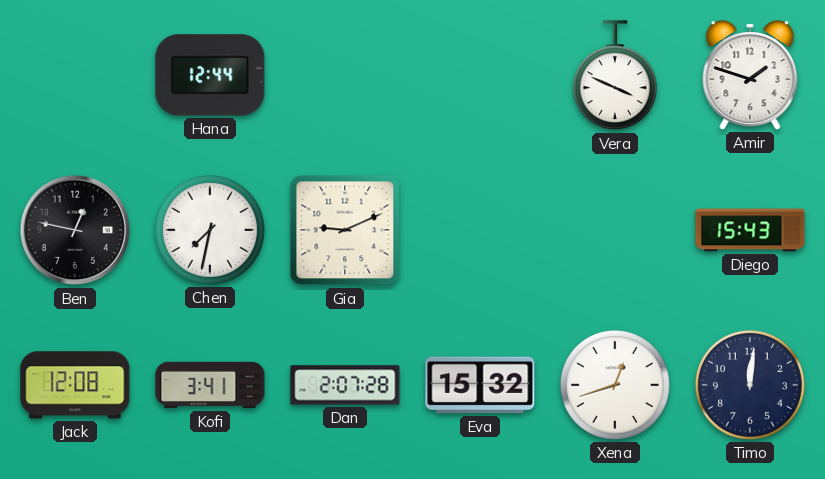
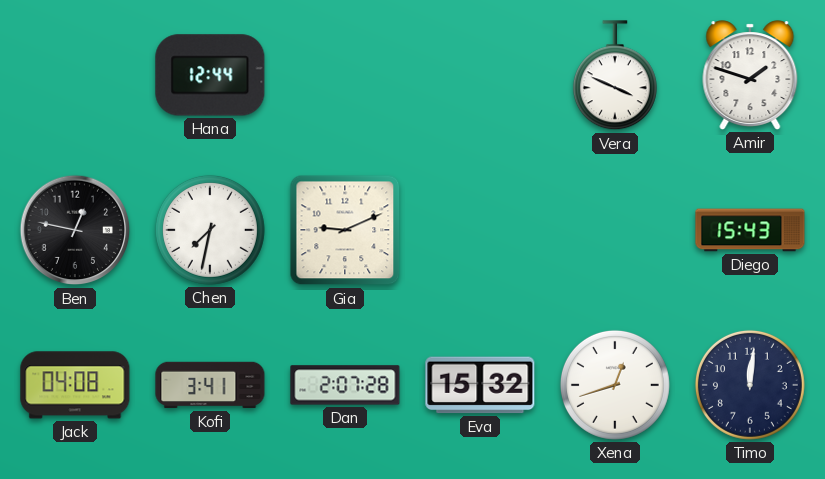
Jack: 12:08 -> 04:08
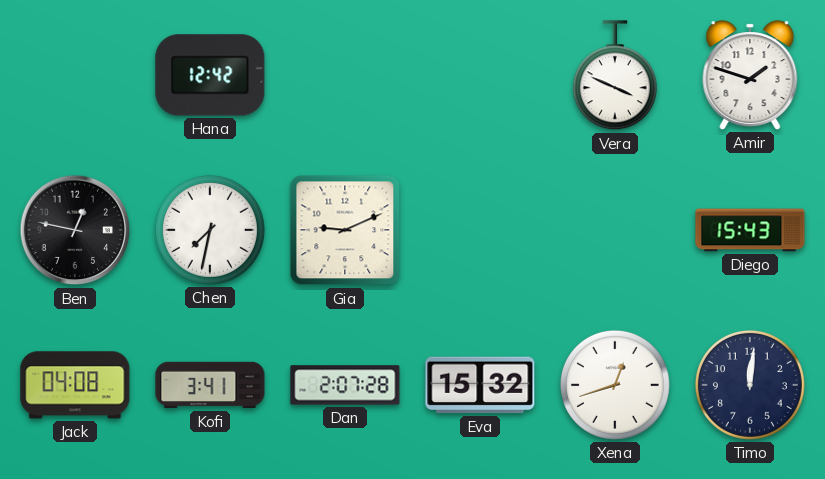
Hana: 12:44 -> 12:42
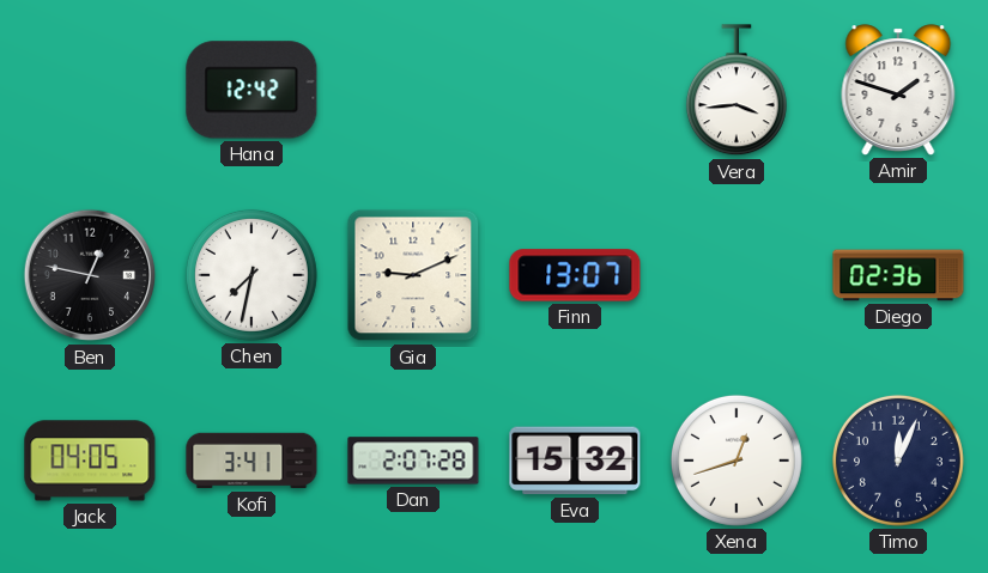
Vera: 3:49 -> 3:44
Finn: none -> 13:07
Diego: 15:43 -> 02:36
Jack: 04:08 -> 04:05
Timo: 12:01 -> 12:04
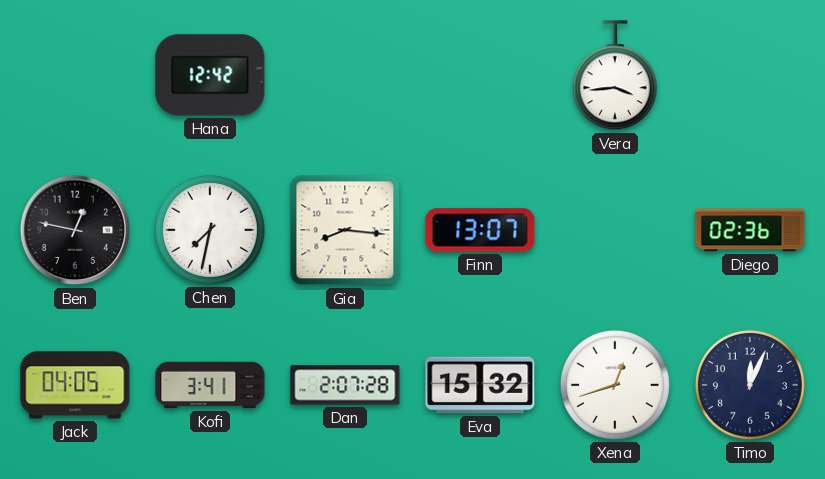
Amir: 1:48 -> none
Gia: 9:11 -> 8:16
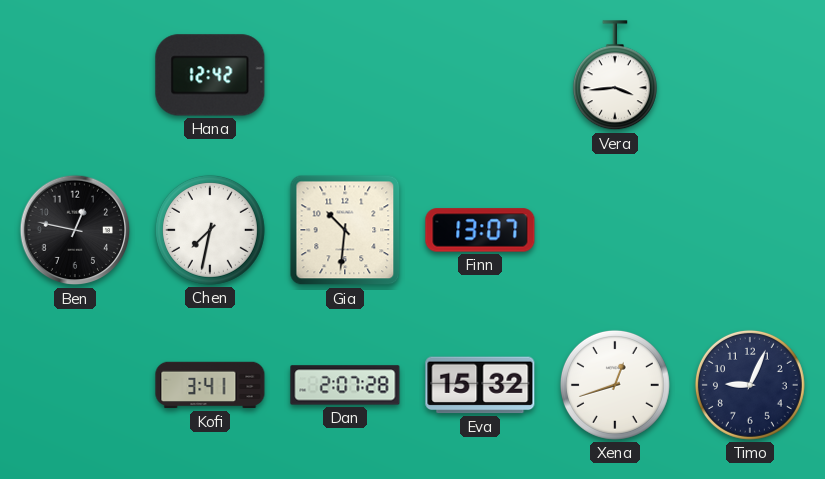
Gia: 8:16 -> 10:31
Diego: 02:36 -> none
Jack: 04:05 -> none
Timo: 12:04 -> 9:04
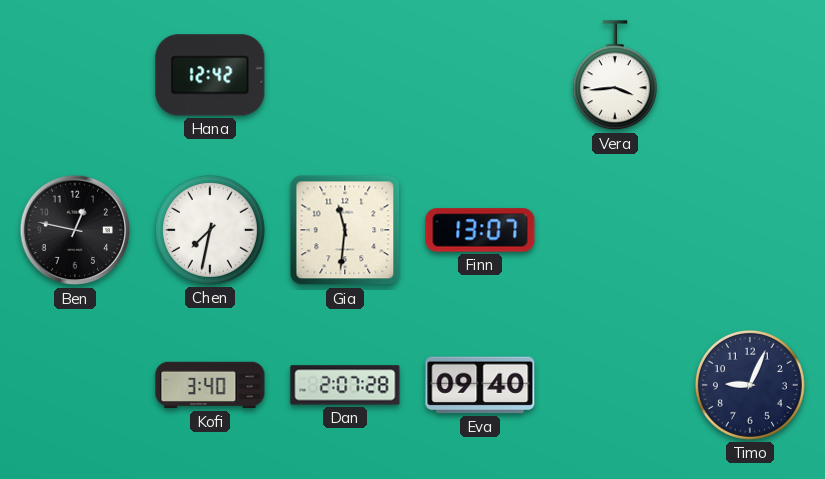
Gia: 10:31 -> 11:31
Kofi: 3:41 -> 3:40
Eva: 15:32 -> 09:40
Xena: 12:42 -> none
